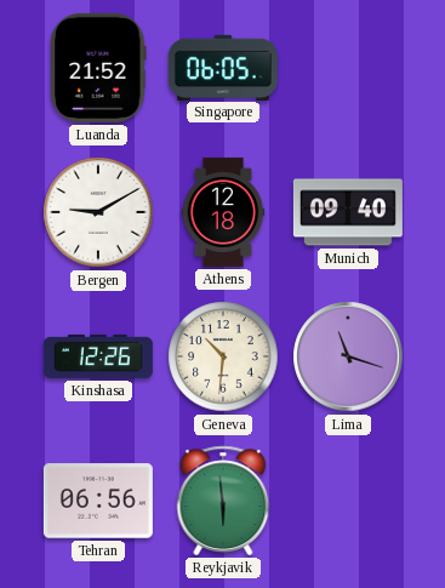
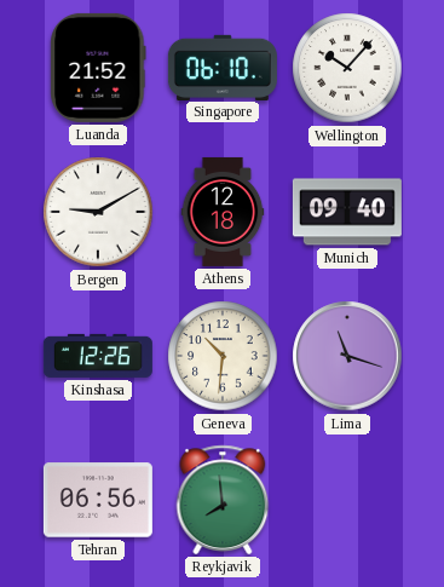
Singapore: 06:05 -> 06:10
Wellington: none -> 10:07
Reykjavik: 5:59 -> 7:59
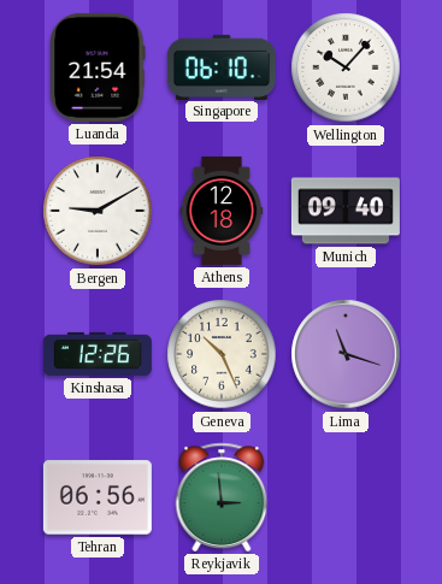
Luanda: 21:52 -> 21:54
Geneva: 10:31 -> 10:26
Reykjavik: 7:59 -> 2:59
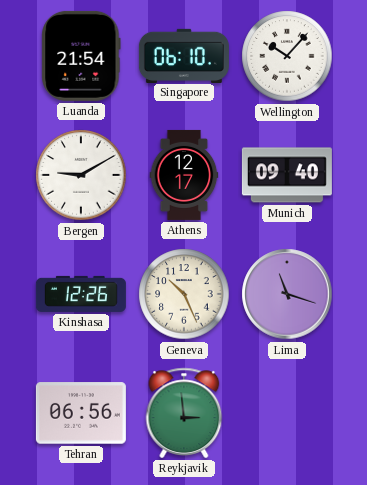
Athens: 12:18 -> 12:17
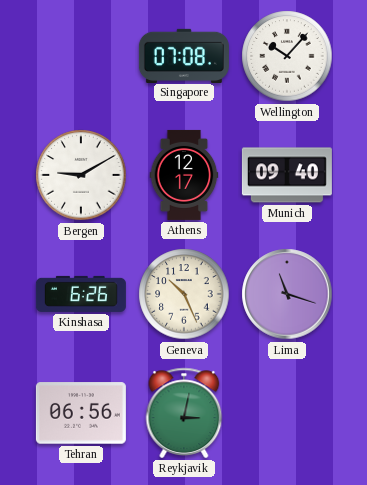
Luanda: 21:54 -> none
Singapore: 06:10 -> 07:08
Kinshasa: 12:26 -> 6:26
Reykjavik: 2:59 -> 3:02
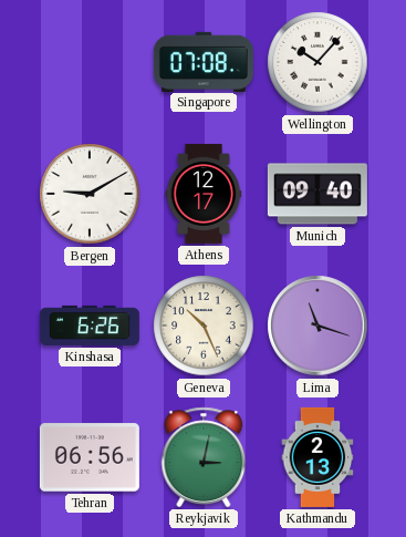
Kathmandu: none -> 2:13
